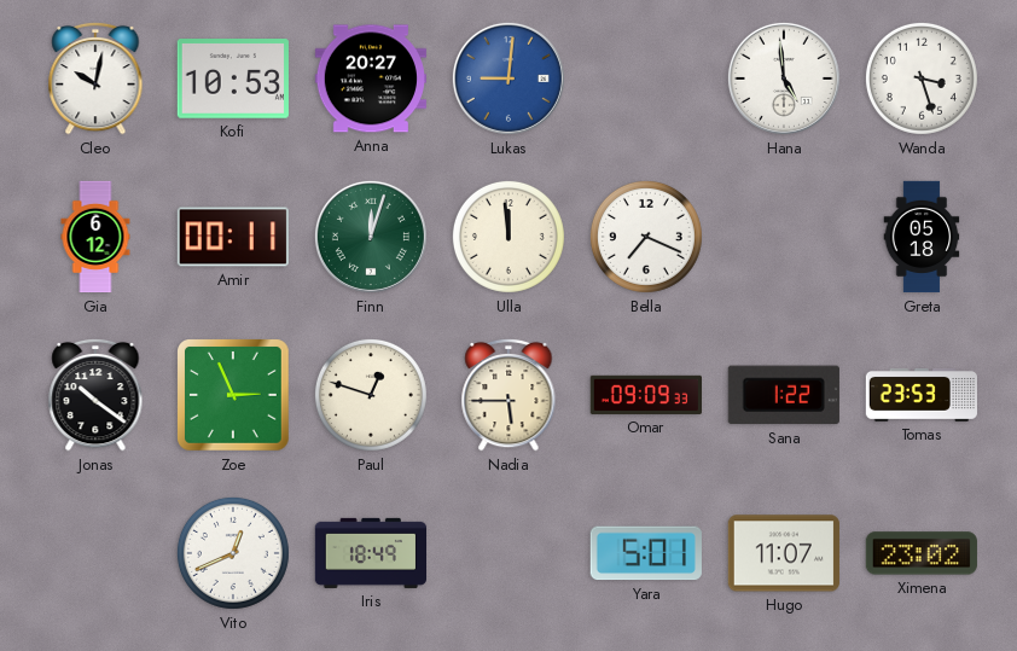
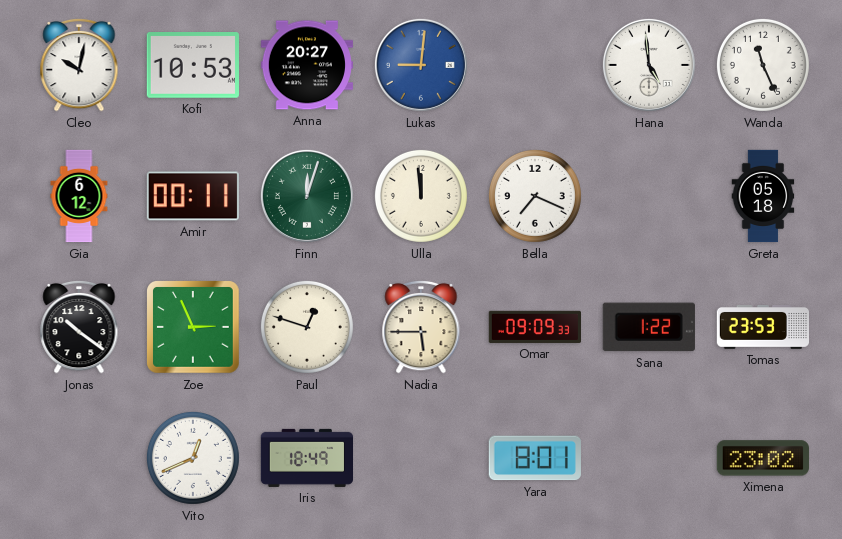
Wanda: 3:27 -> 11:26
Yara: 5:01 -> 8:01
Hugo: 11:07 -> none
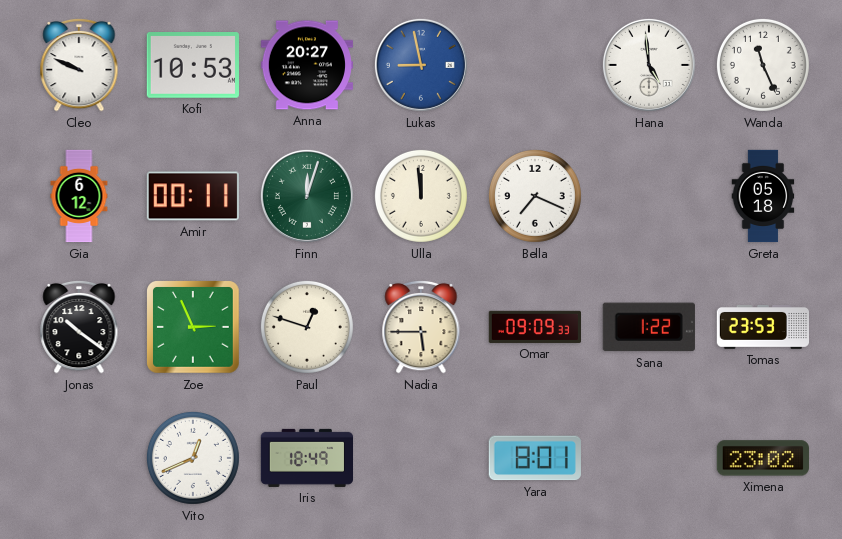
Cleo: 10:02 -> 9:49
Lukas: 9:01 -> 8:58
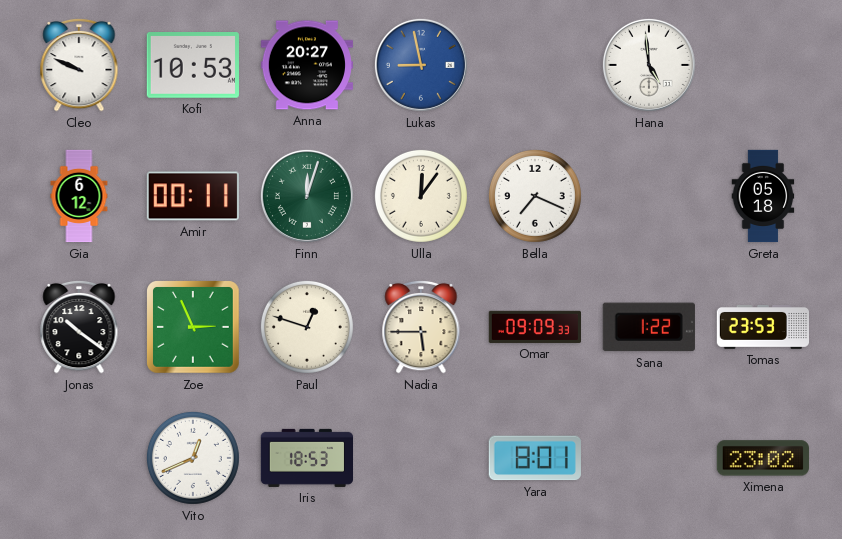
Wanda: 11:26 -> none
Ulla: 11:59 -> 12:06
Iris: 18:49 -> 18:53
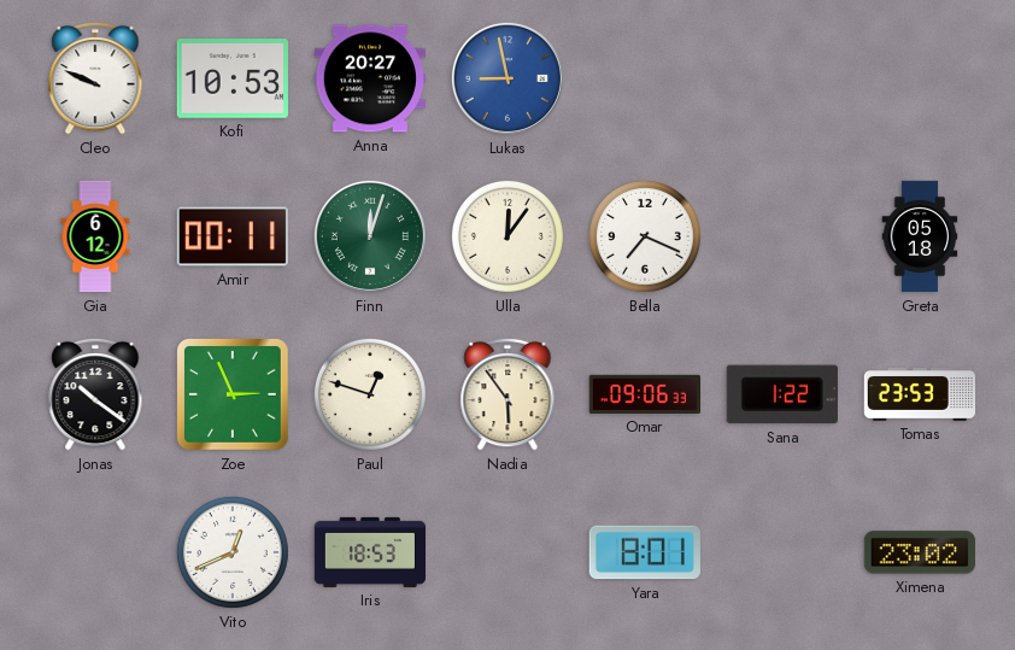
Hana: 4:59 -> none
Nadia: 5:45 -> 5:54
Omar: 09:09 -> 09:06
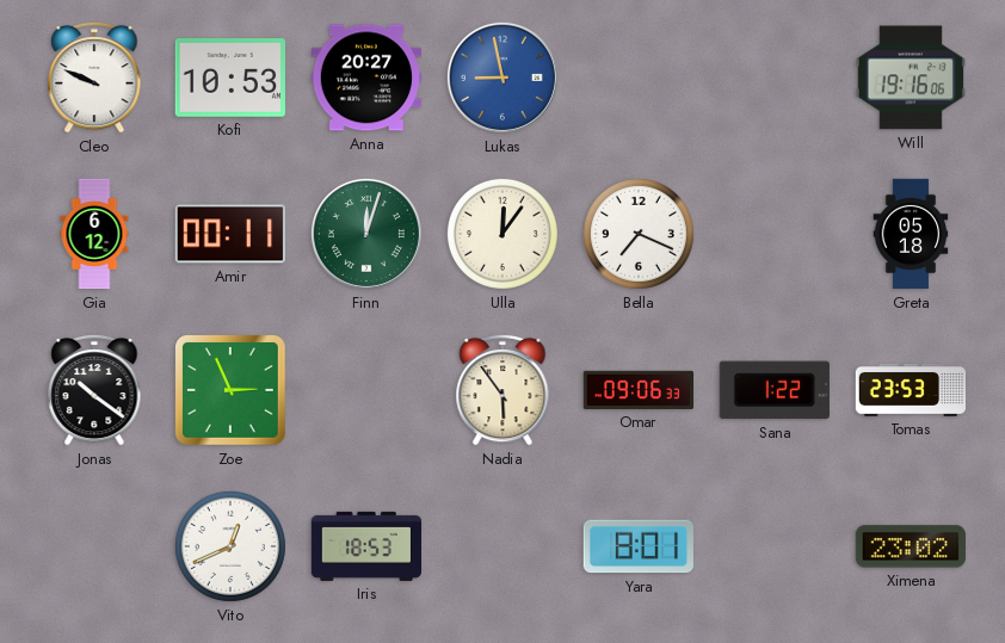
Will: none -> 19:16
Paul: 12:48 -> none
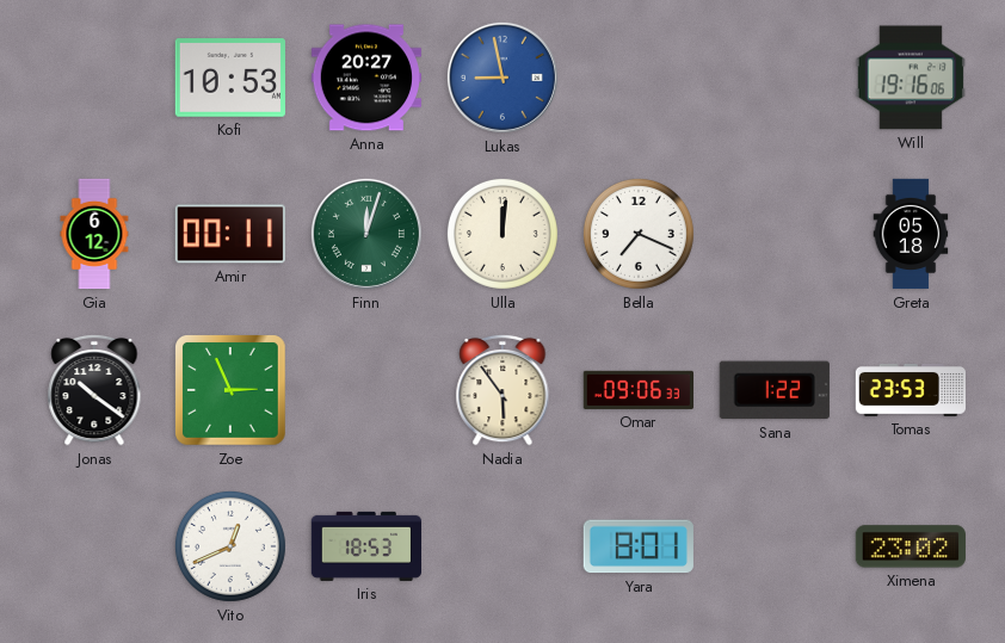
Cleo: 9:49 -> none
Ulla: 12:06 -> 12:01
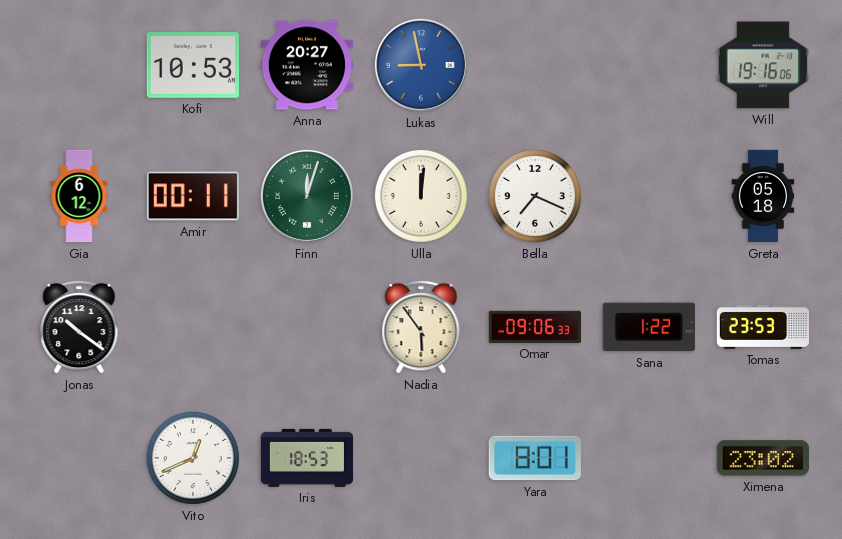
Zoe: 2:56 -> none
